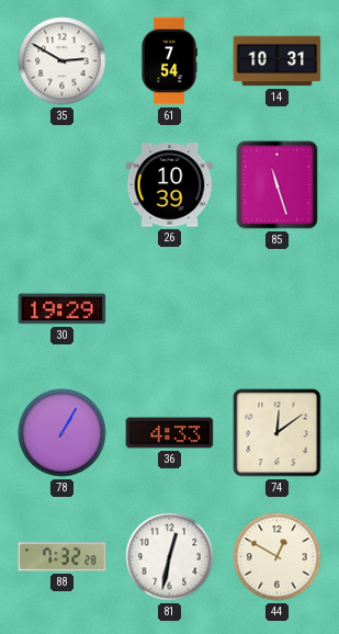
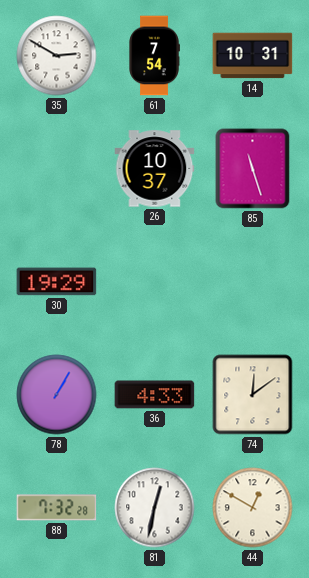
26: 10:39 -> 10:37
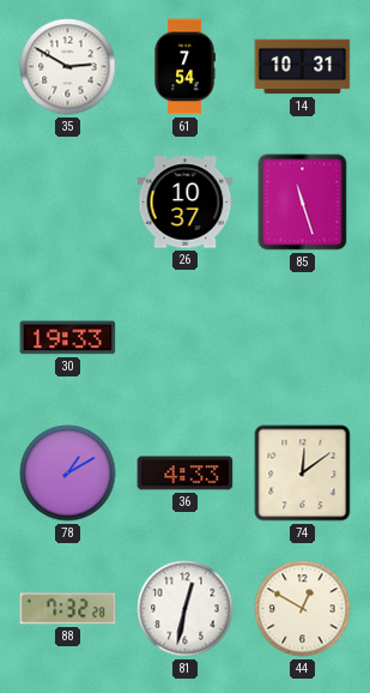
30: 19:29 -> 19:33
78: 1:05 -> 1:10
